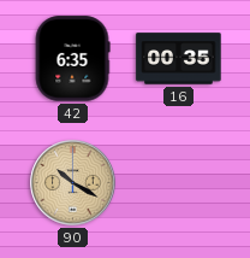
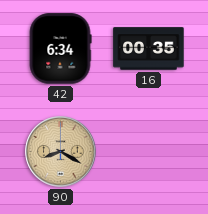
42: 6:35 -> 6:34
90: 10:20 -> 8:20
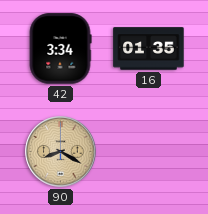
42: 6:34 -> 3:34
16: 00:35 -> 01:35
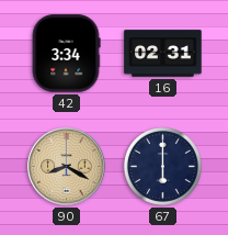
16: 01:35 -> 02:31
67: none -> 6:00
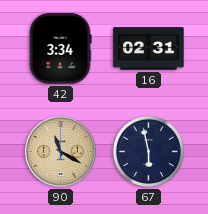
90: 8:20 -> 11:20
67: 6:00 -> 5:58
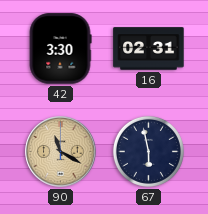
42: 3:34 -> 3:30
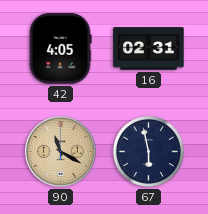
42: 3:30 -> 4:05
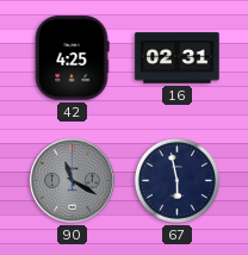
42: 4:05 -> 4:25
90 dial: champagne -> grey
